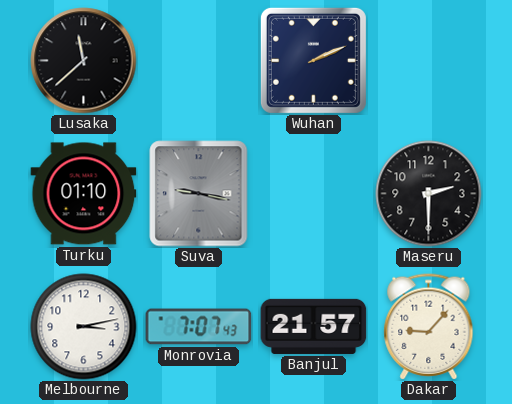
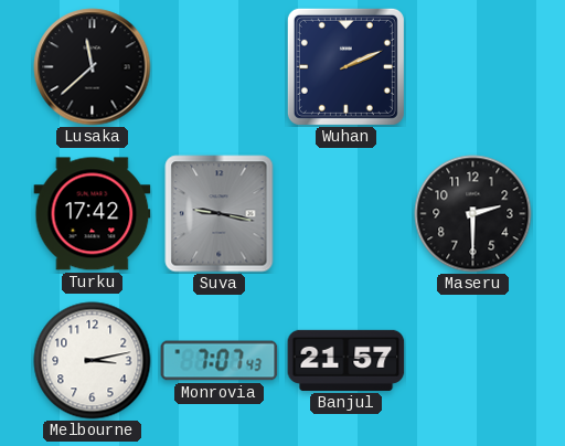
Turku: 01:10 -> 17:42
Dakar: 9:07 -> none
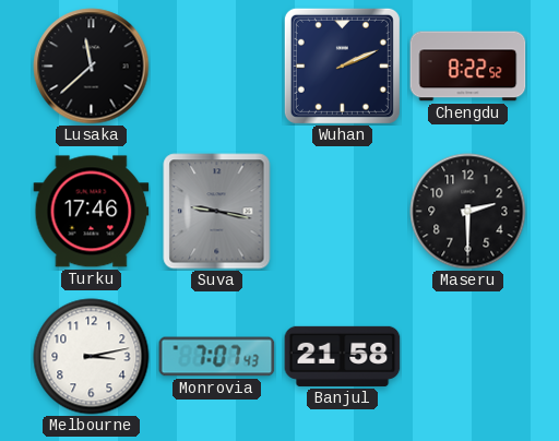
Chengdu: none -> 8:22
Turku: 17:42 -> 17:46
Banjul: 21:57 -> 21:58
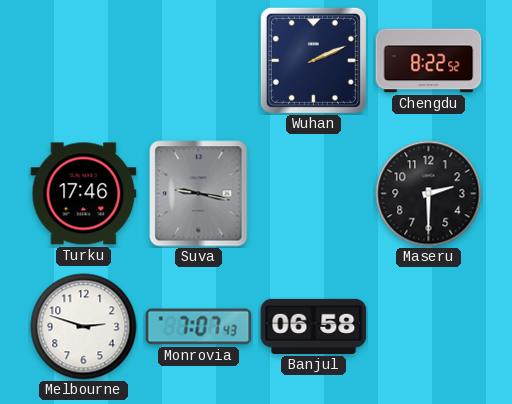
Lusaka: 11:38 -> none
Melbourne: 3:13 -> 2:48
Banjul: 21:58 -> 06:58
